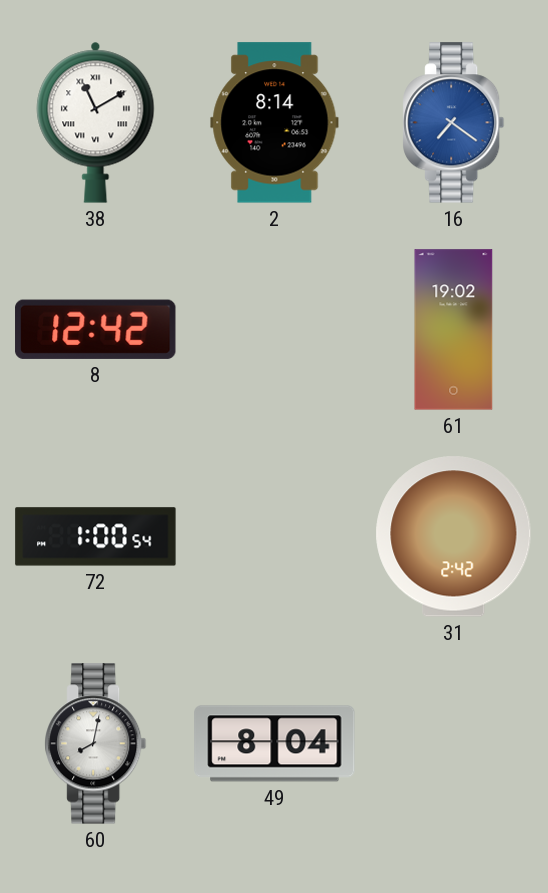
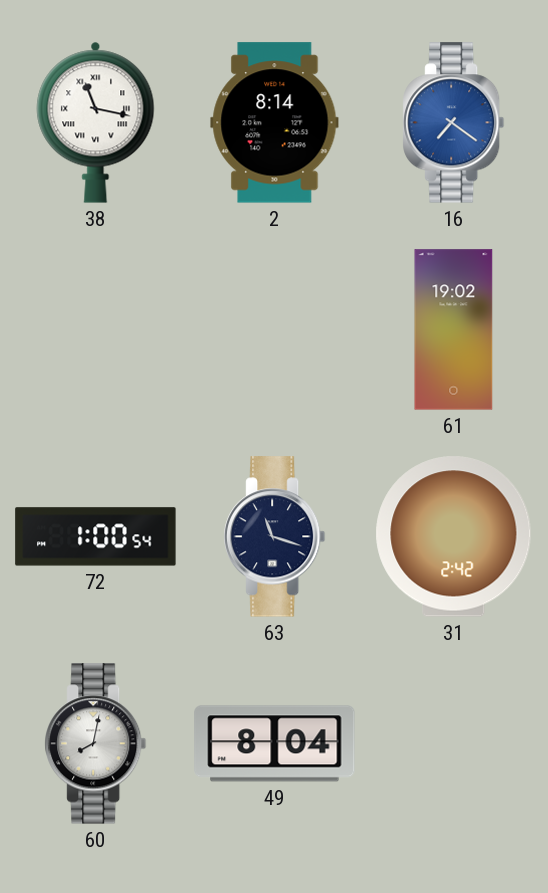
38: 11:10 -> 11:17
8: 12:42 -> none
63: none -> 11:18
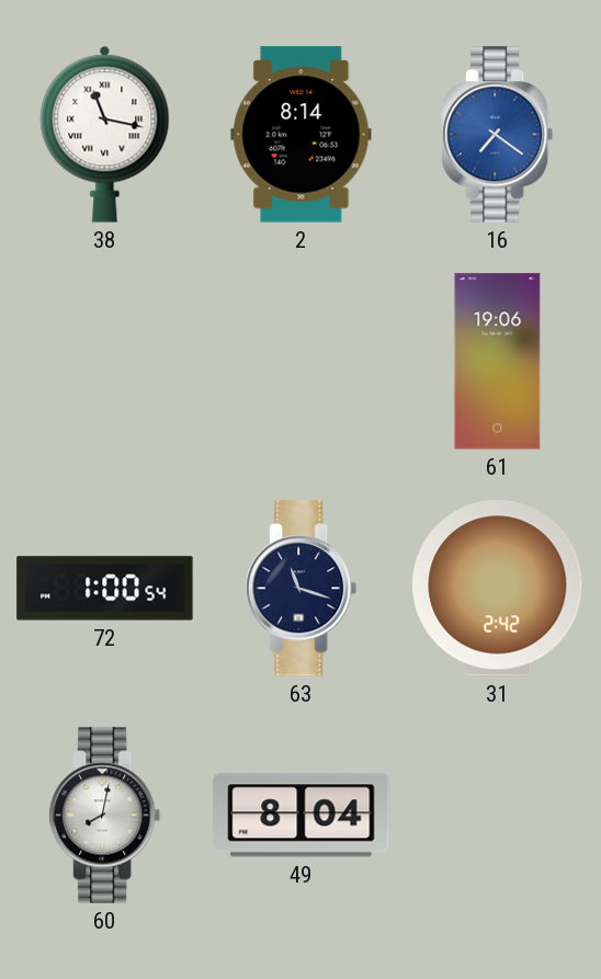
61: 19:02 -> 19:06
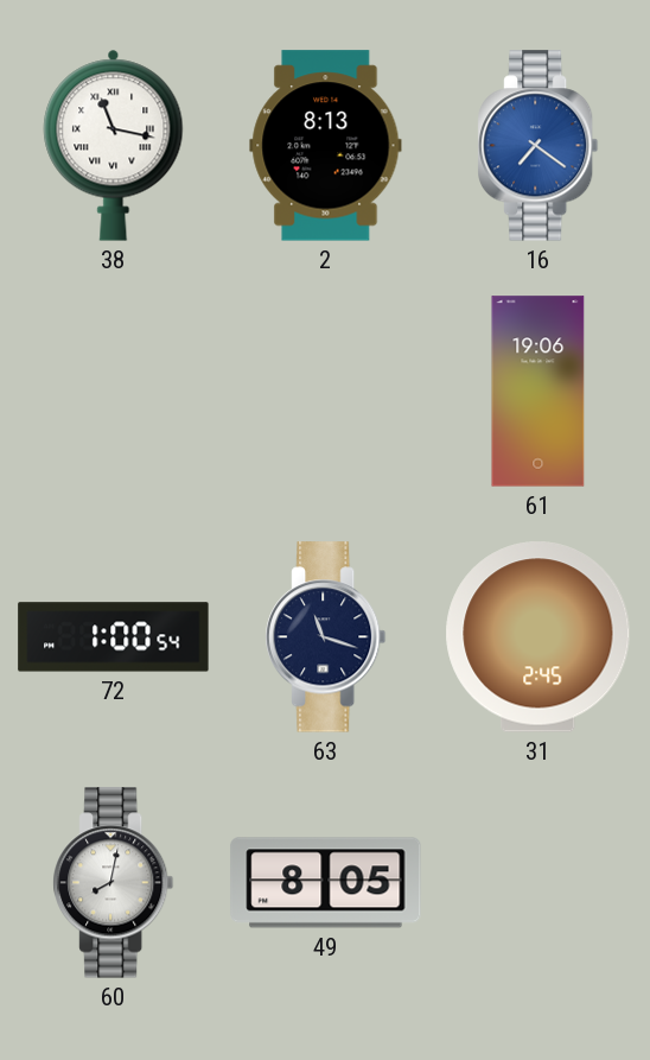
2: 8:14 -> 8:13
31: 2:42 -> 2:45
49: 8:04 -> 8:05
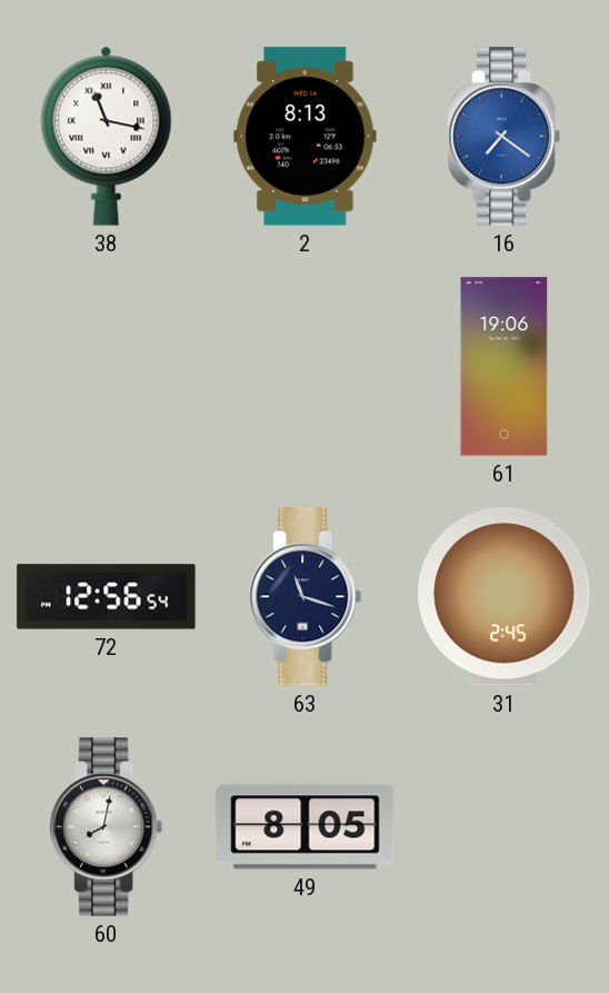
72: 1:00 -> 12:56
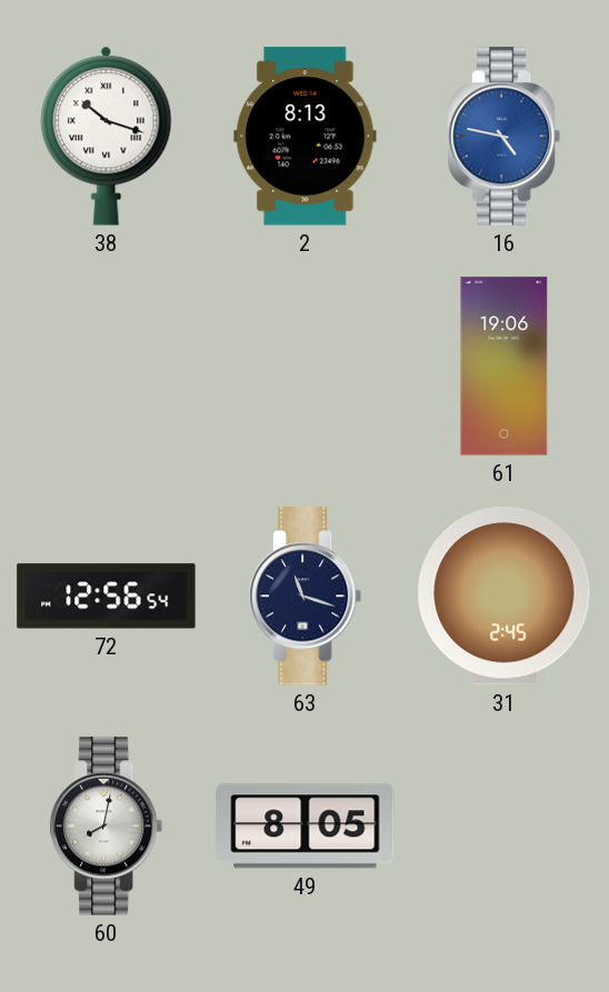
38: 11:17 -> 10:18
16: 7:21 -> 4:47
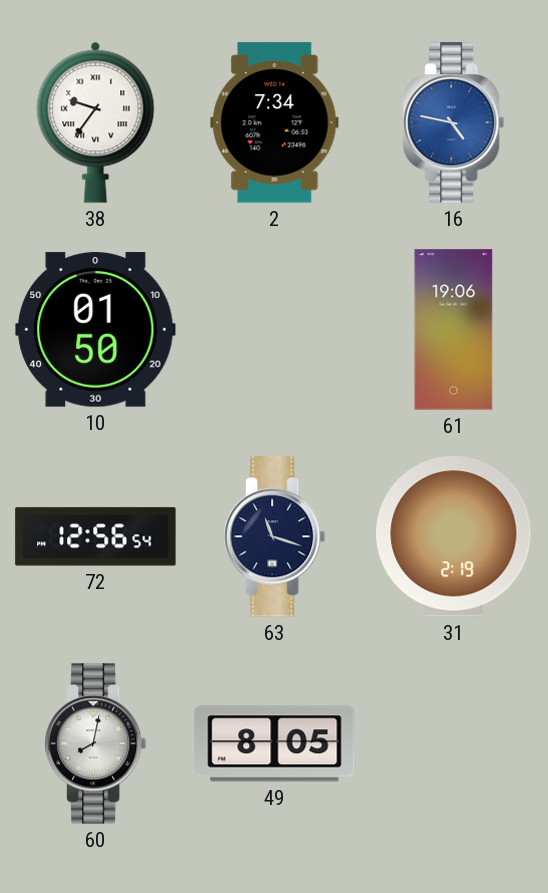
38: 10:18 -> 9:36
2: 8:13 -> 7:34
10: none -> 01:50
31: 2:45 -> 2:19
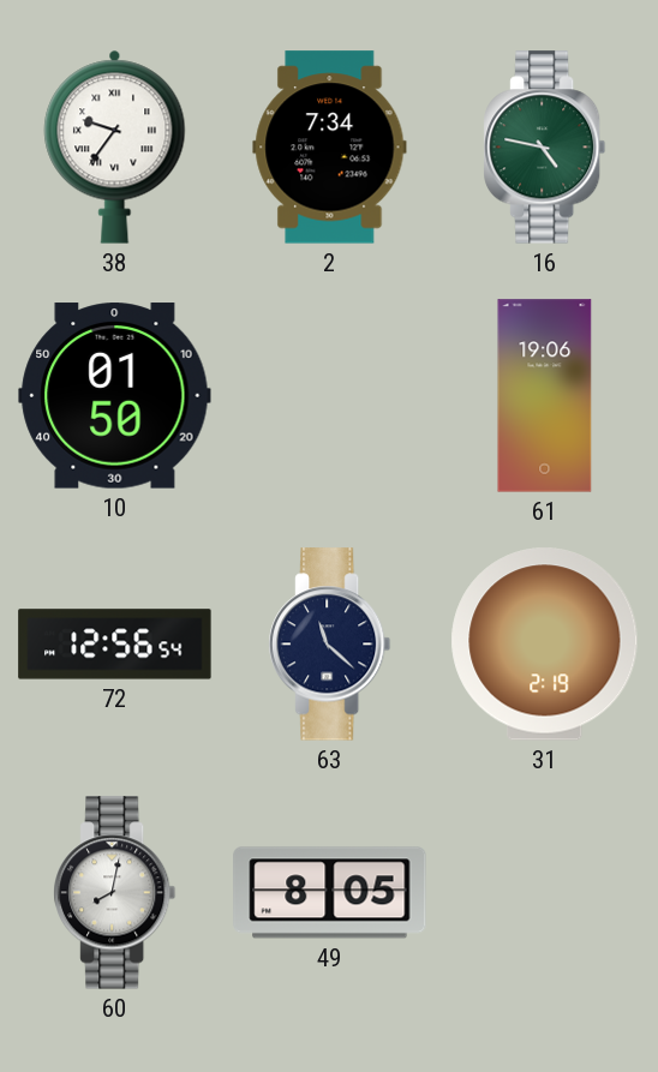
16 dial: blue -> green
63: 11:18 -> 11:22
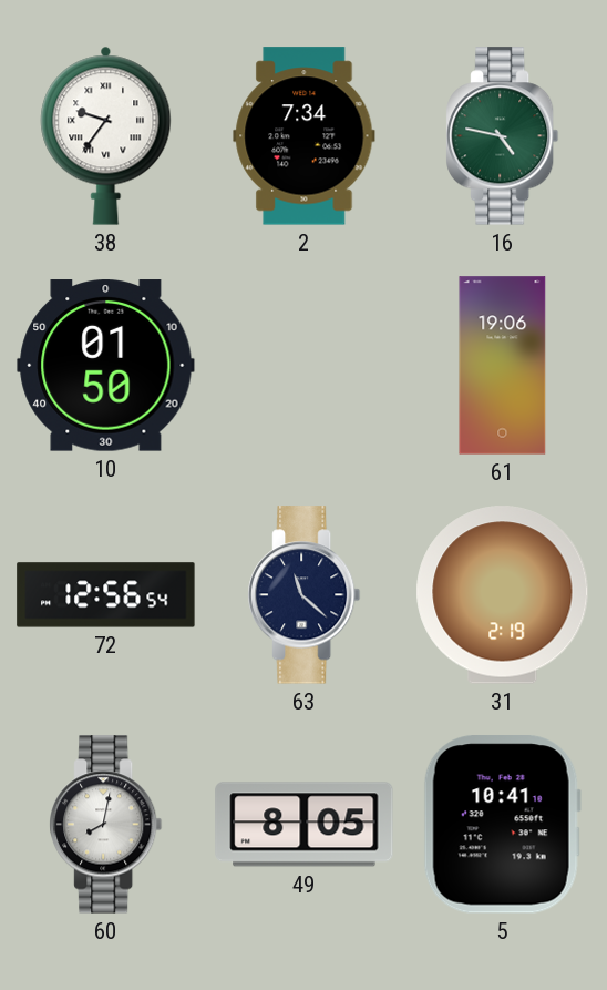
5: none -> 10:41
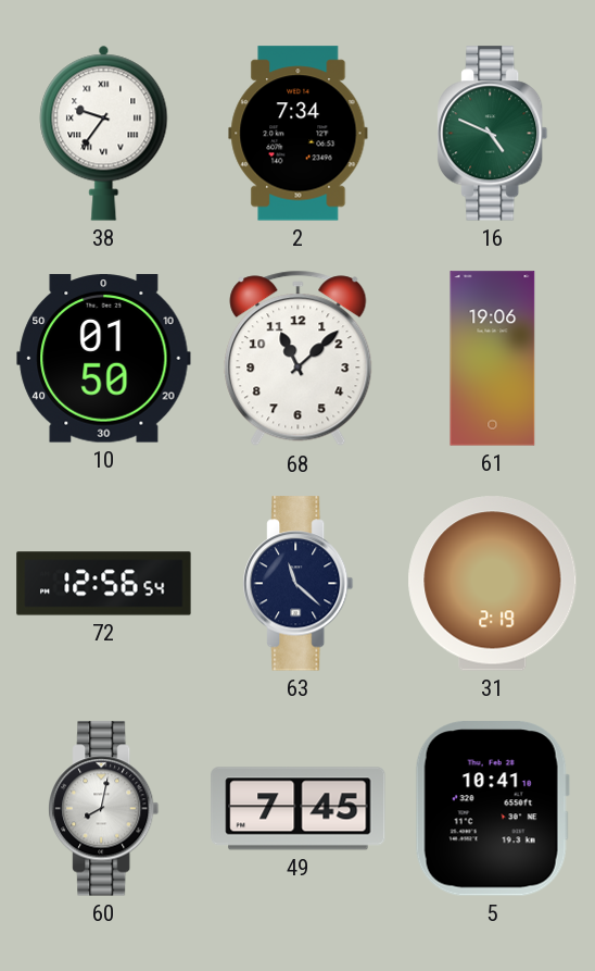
16: 4:47 -> 4:49
68: none -> 11:08
49: 8:05 -> 7:45
